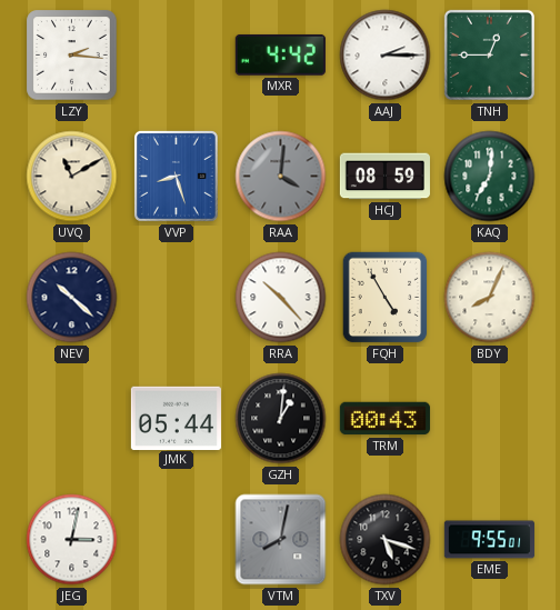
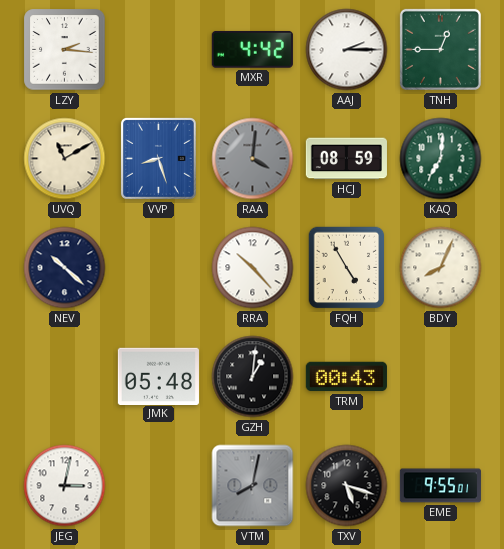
JMK: 05:44 -> 05:48
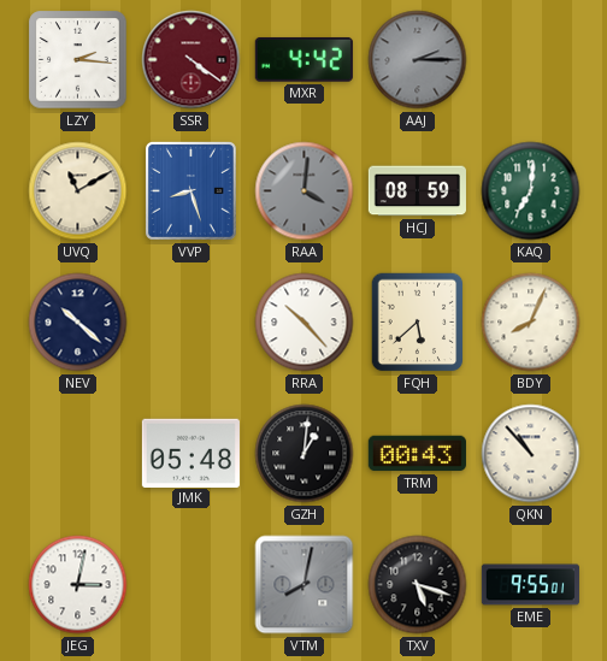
SSR: none -> 4:21
AAJ dial: white -> grey
TNH: 12:45 -> none
FQH: 4:55 -> 5:38
QKN: none -> 10:53
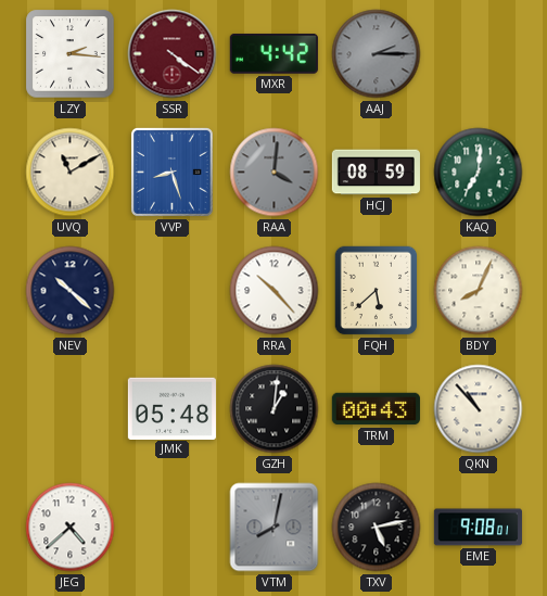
JEG: 3:02 -> 4:38
TXV: 5:18 -> 5:13
EME: 9:55 -> 9:08
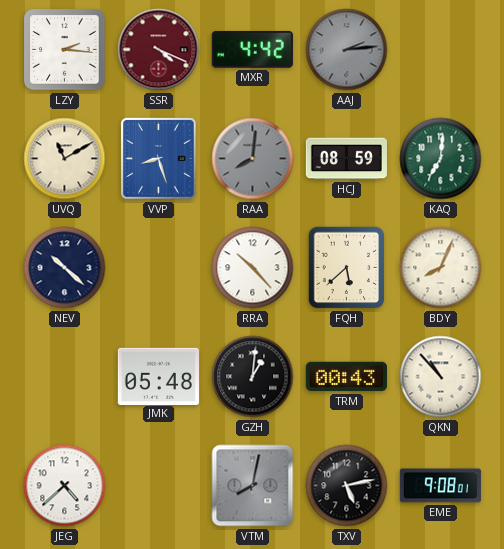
SSR: 4:21 -> 4:19
AAJ: 2:15 -> 2:14
RAA: 4:01 -> 8:01
